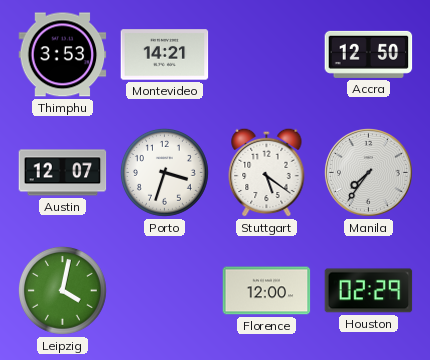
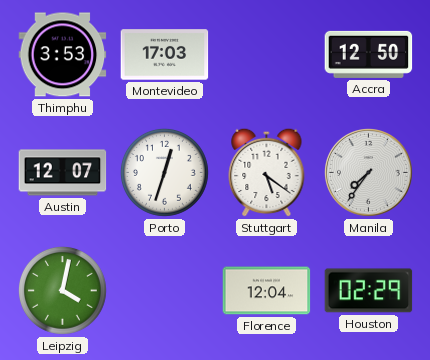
Montevideo: 14:21 -> 17:03
Porto: 3:33 -> 12:33
Florence: 12:00 -> 12:04
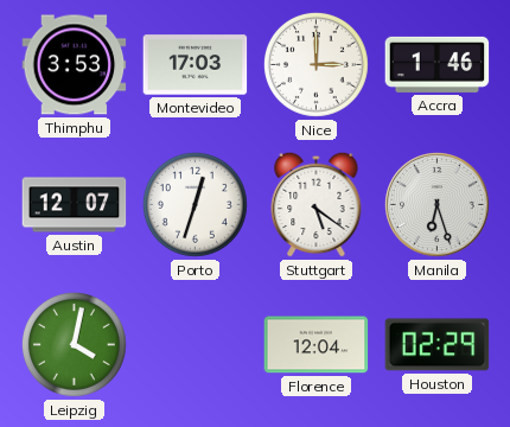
Nice: none -> 3:00
Accra: 12:50 -> 1:46
Manila: 7:36 -> 6:27
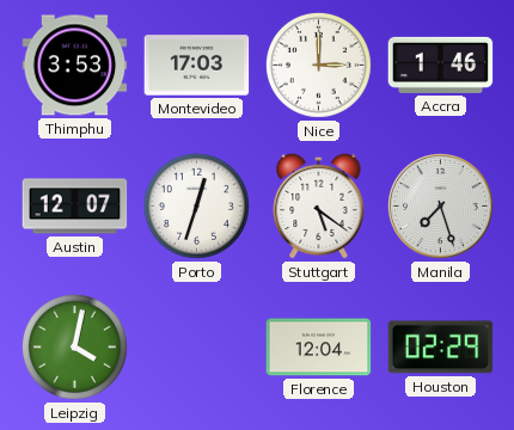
Manila: 6:27 -> 7:27
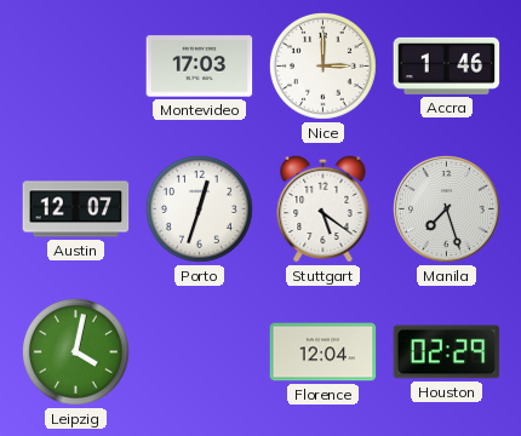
Thimphu: 3:53 -> none
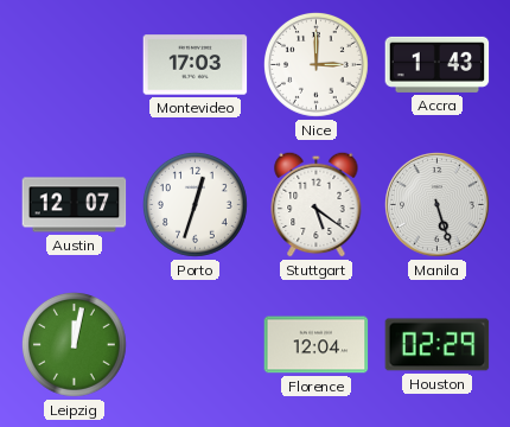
Accra: 1:46 -> 1:43
Manila: 7:27 -> 5:27
Leipzig: 4:02 -> 12:02
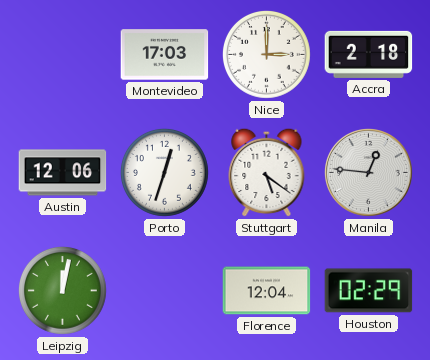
Accra: 1:43 -> 2:18
Austin: 12:07 -> 12:06
Manila: 5:27 -> 12:46
